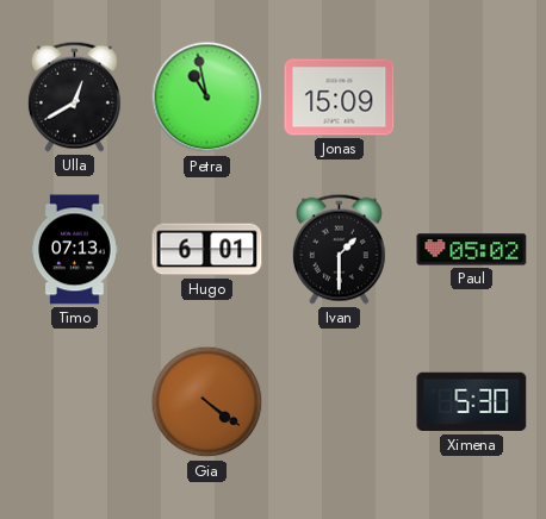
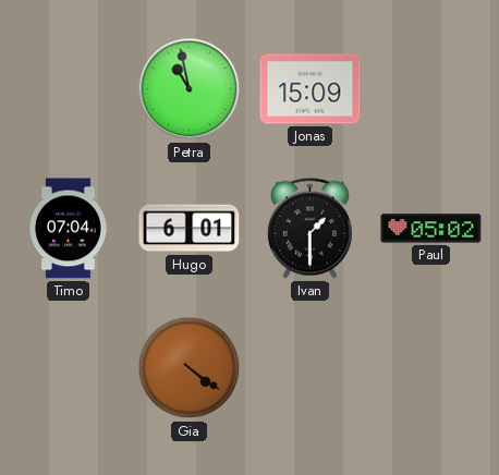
Ulla: 12:40 -> none
Timo: 07:13 -> 07:04
Ximena: 5:30 -> none
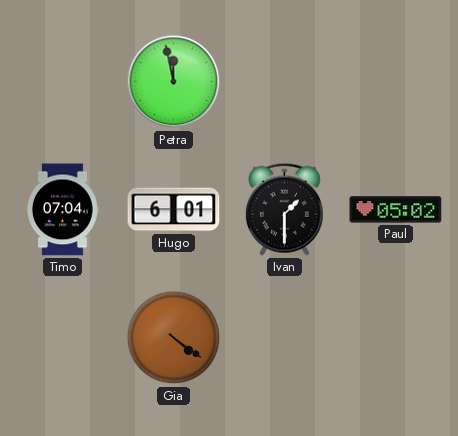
Petra: 10:58 -> 11:58
Jonas: 15:09 -> none
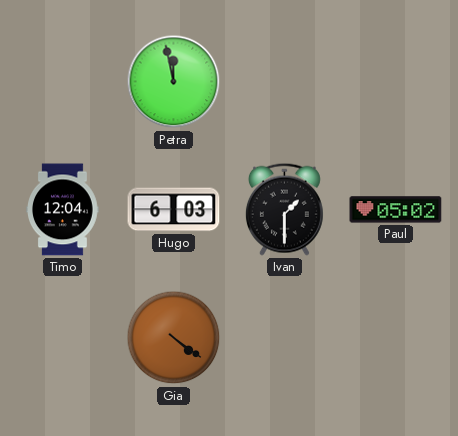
Timo: 07:04 -> 12:04
Hugo: 6:01 -> 6:03
